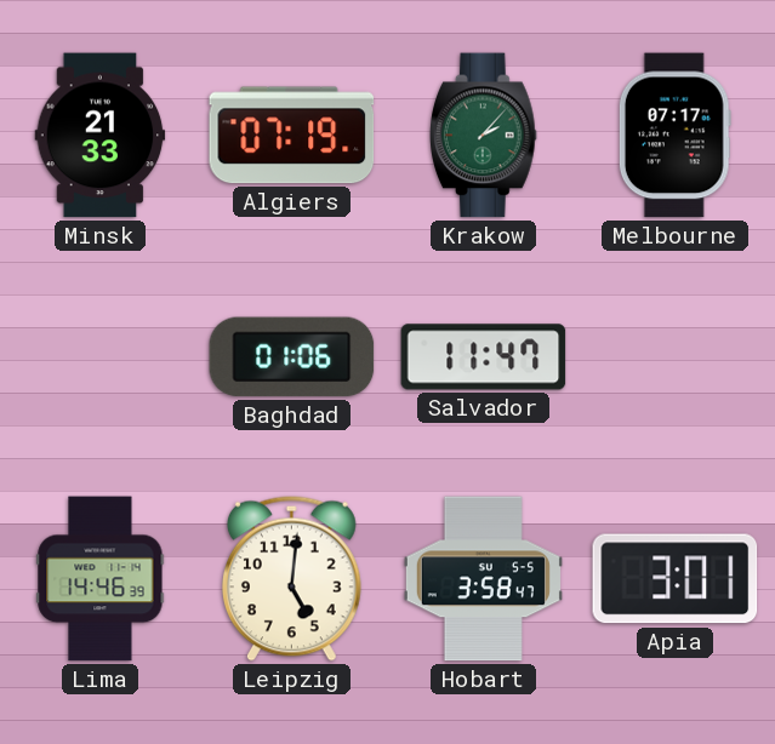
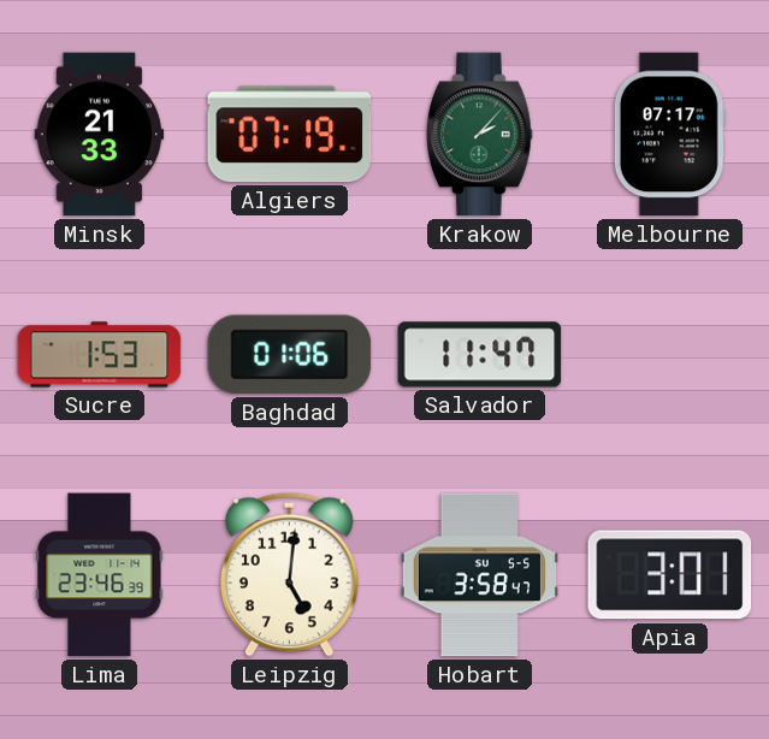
Sucre: none -> 1:53
Lima: 14:46 -> 23:46
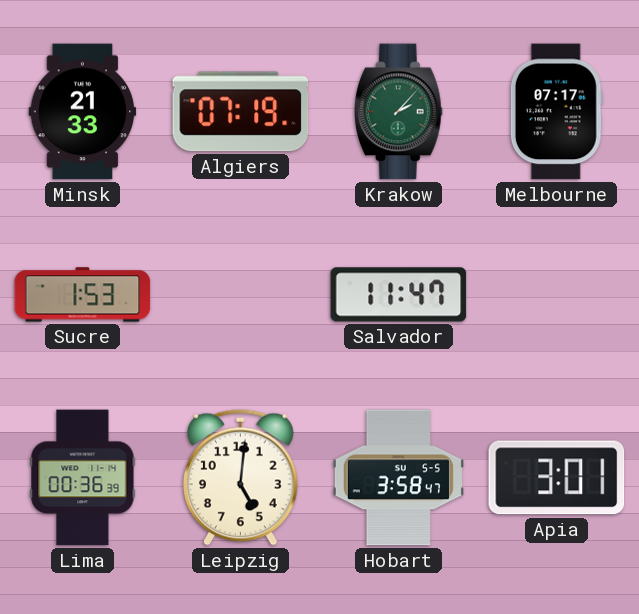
Baghdad: 01:06 -> none
Lima: 23:46 -> 00:36
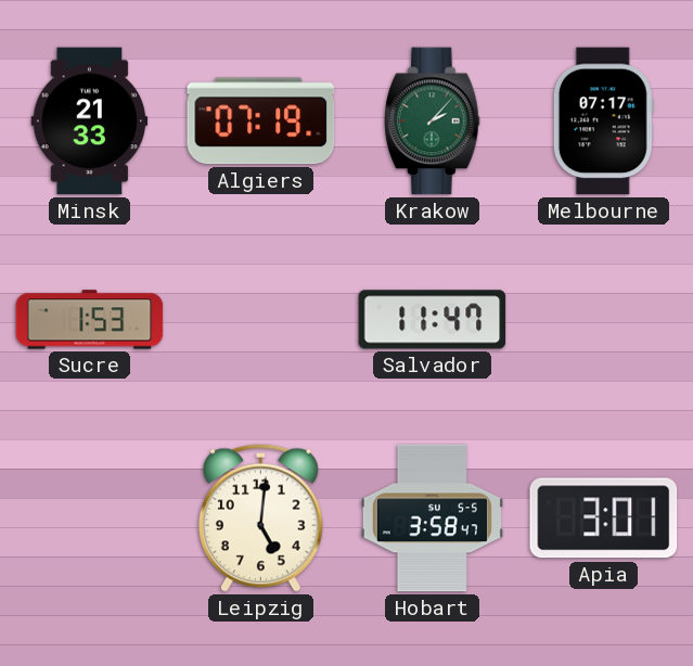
Lima: 00:36 -> none
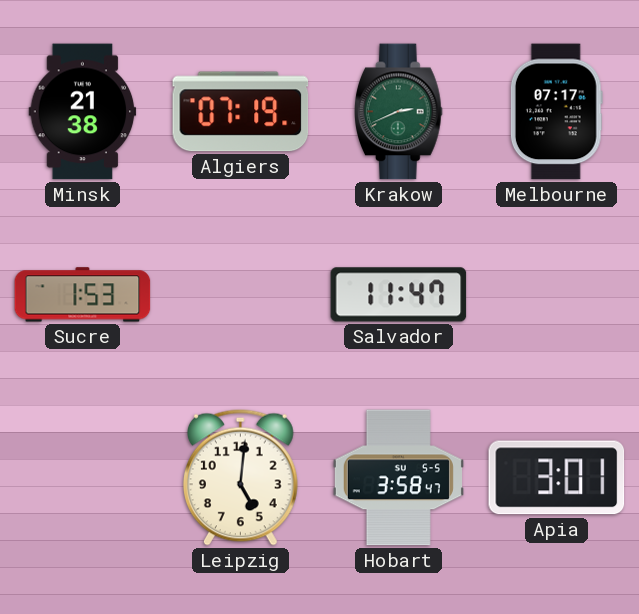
Minsk: 21:33 -> 21:38
Krakow: 2:07 -> 2:41
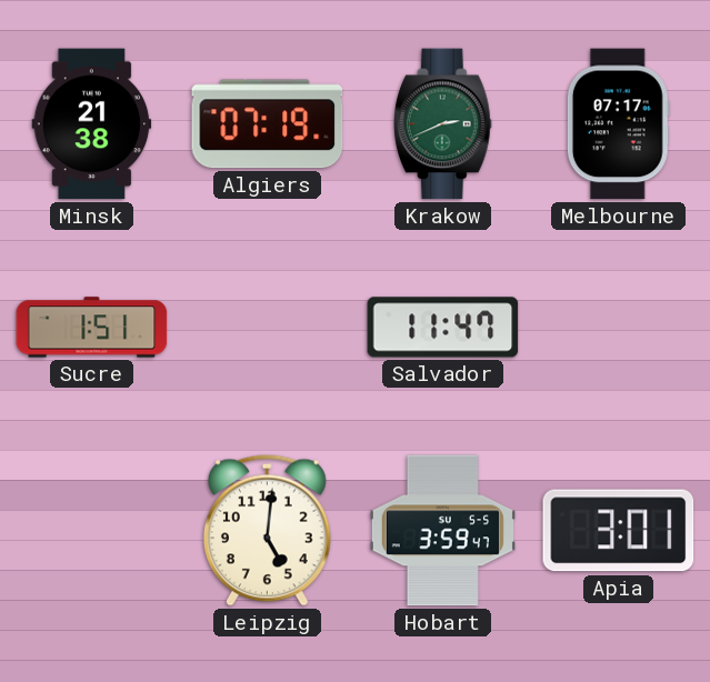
Sucre: 1:53 -> 1:51
Hobart: 3:58 -> 3:59
